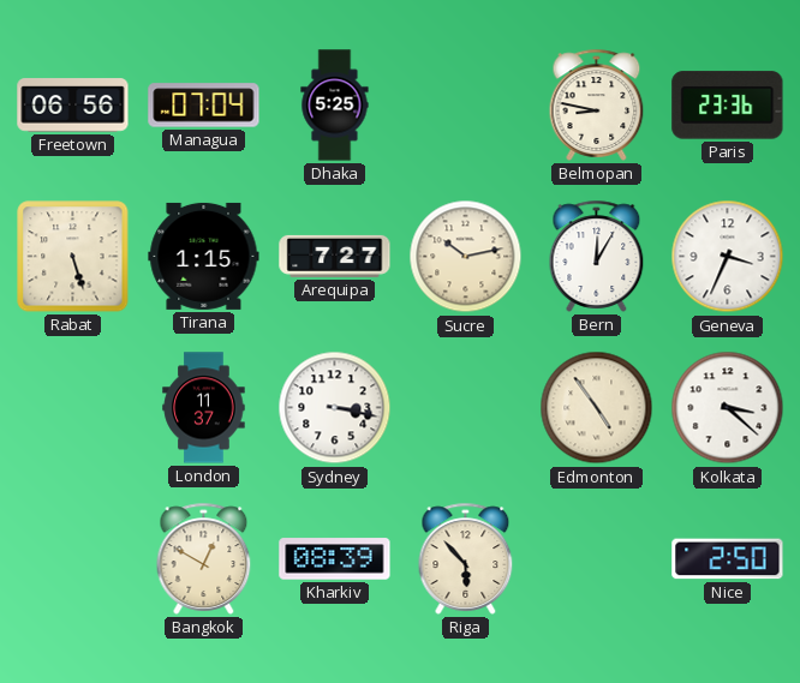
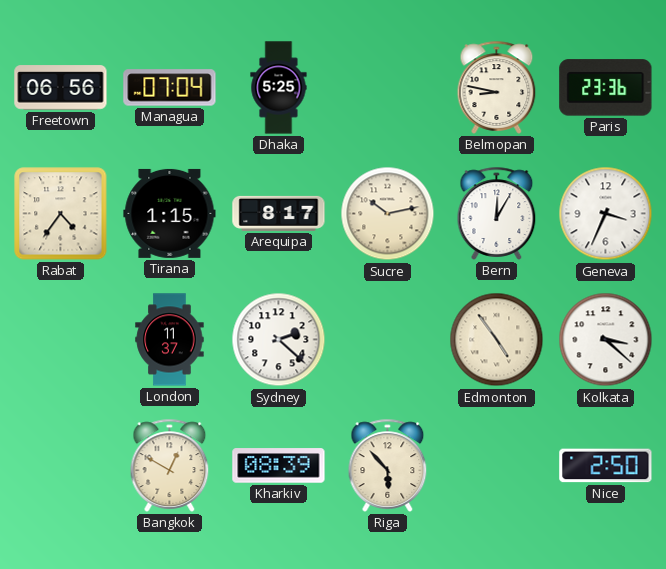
Rabat: 5:27 -> 4:36
Arequipa: 7:27 -> 8:17
Sydney: 3:17 -> 2:22
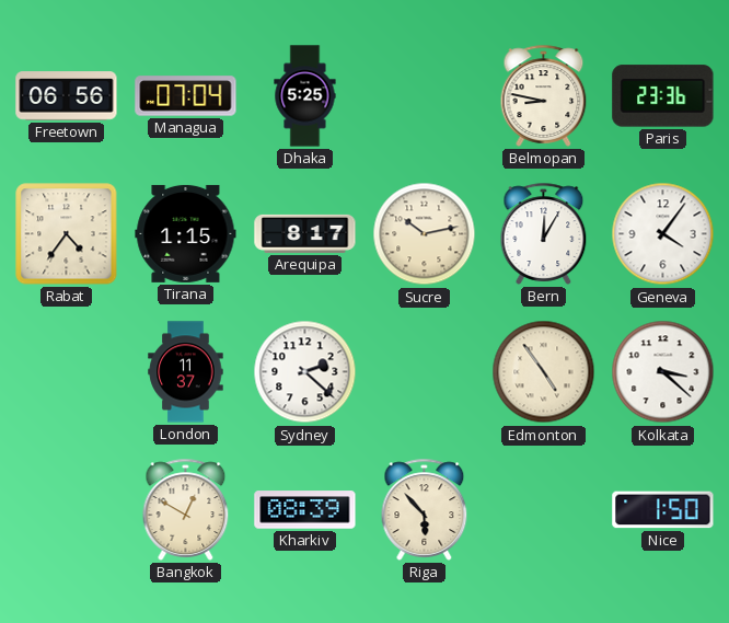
Geneva: 3:34 -> 4:06
Nice: 2:50 -> 1:50
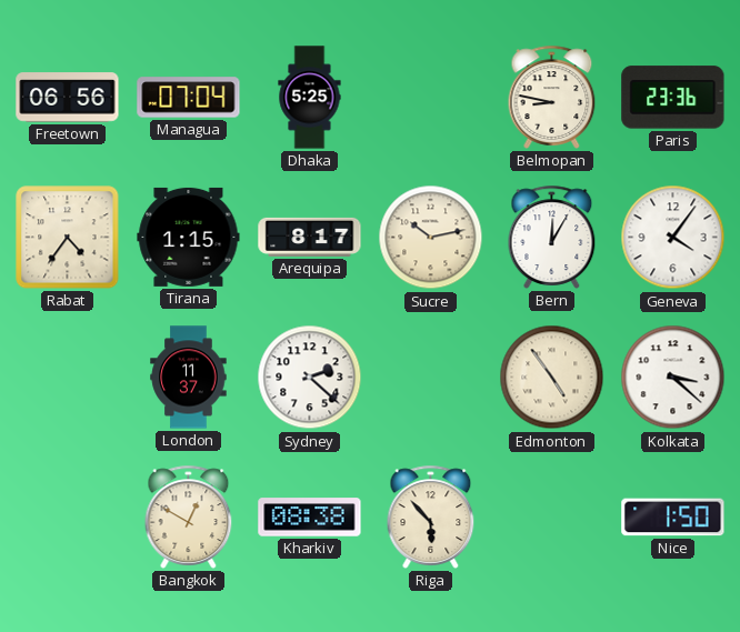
Kharkiv: 08:39 -> 08:38
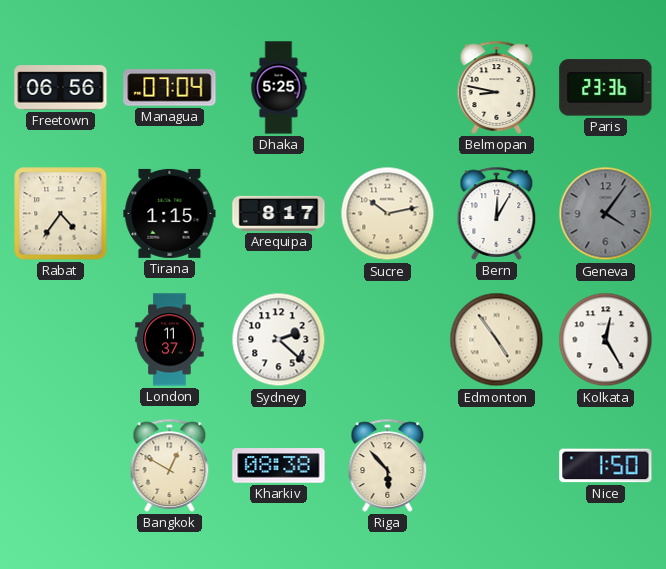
Geneva dial: white -> grey
Kolkata: 3:22 -> 12:25
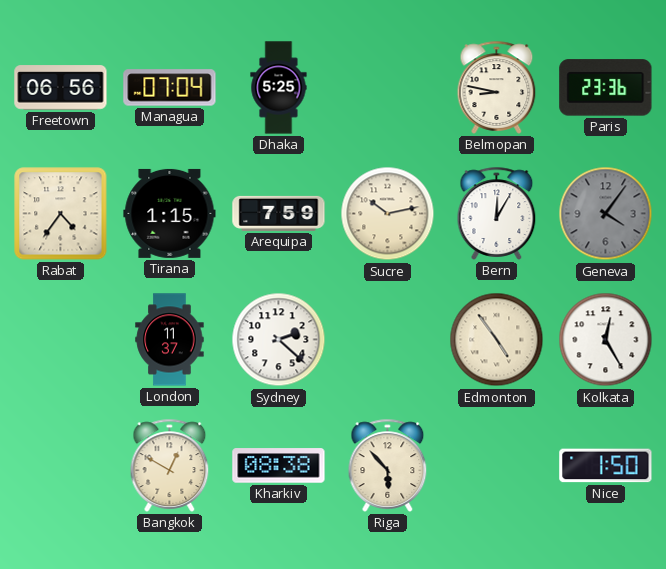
Arequipa: 8:17 -> 7:59
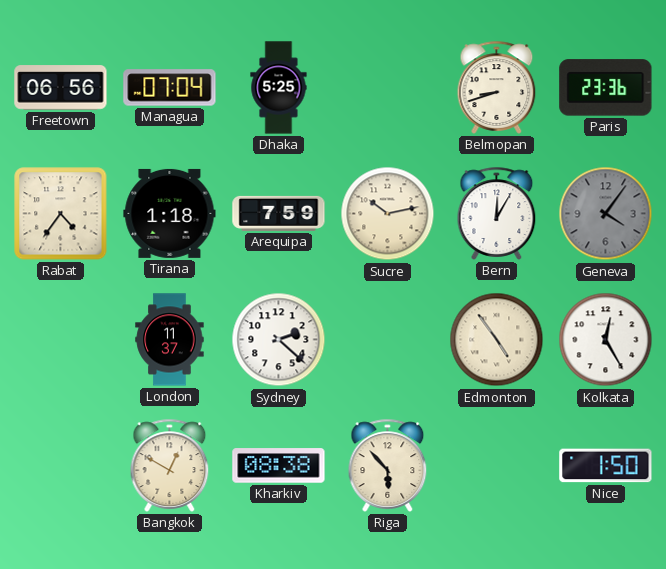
Belmopan: 8:47 -> 8:42
Tirana: 1:15 -> 1:18
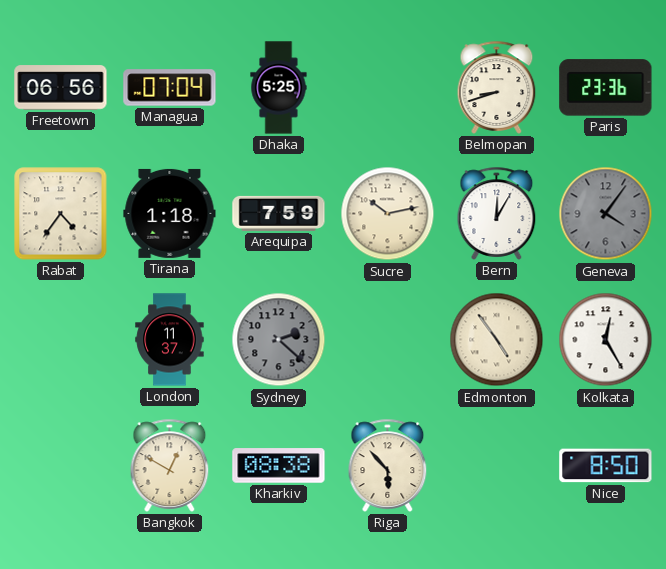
Sydney dial: white -> grey
Nice: 1:50 -> 8:50
